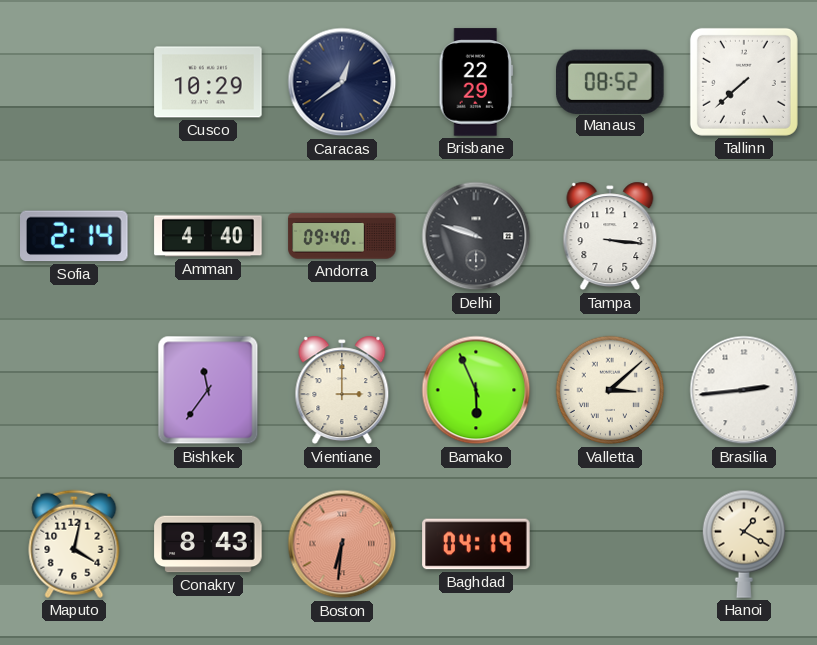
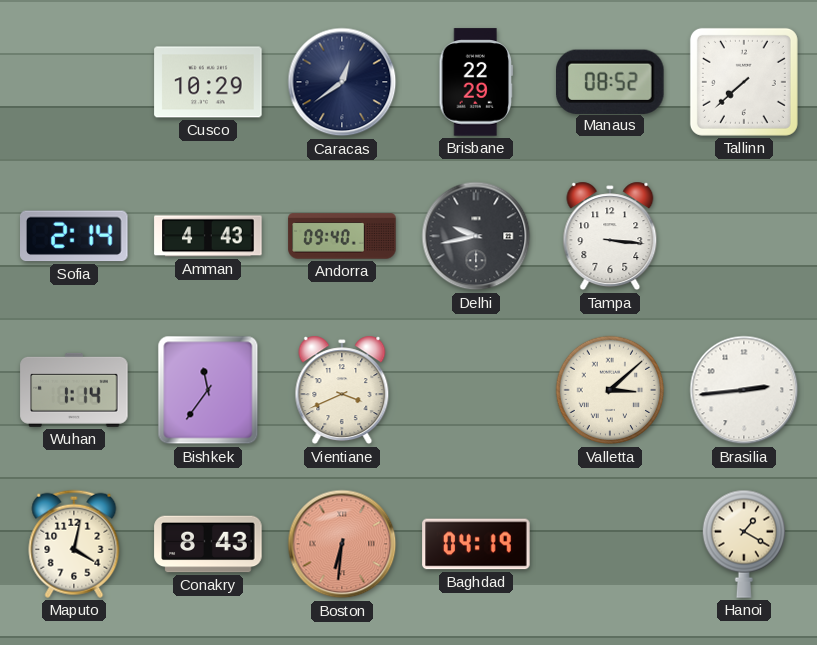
Amman: 4:40 -> 4:43
Delhi: 9:48 -> 9:43
Wuhan: none -> 1:14
Vientiane: 3:00 -> 3:41
Bamako: 5:56 -> none
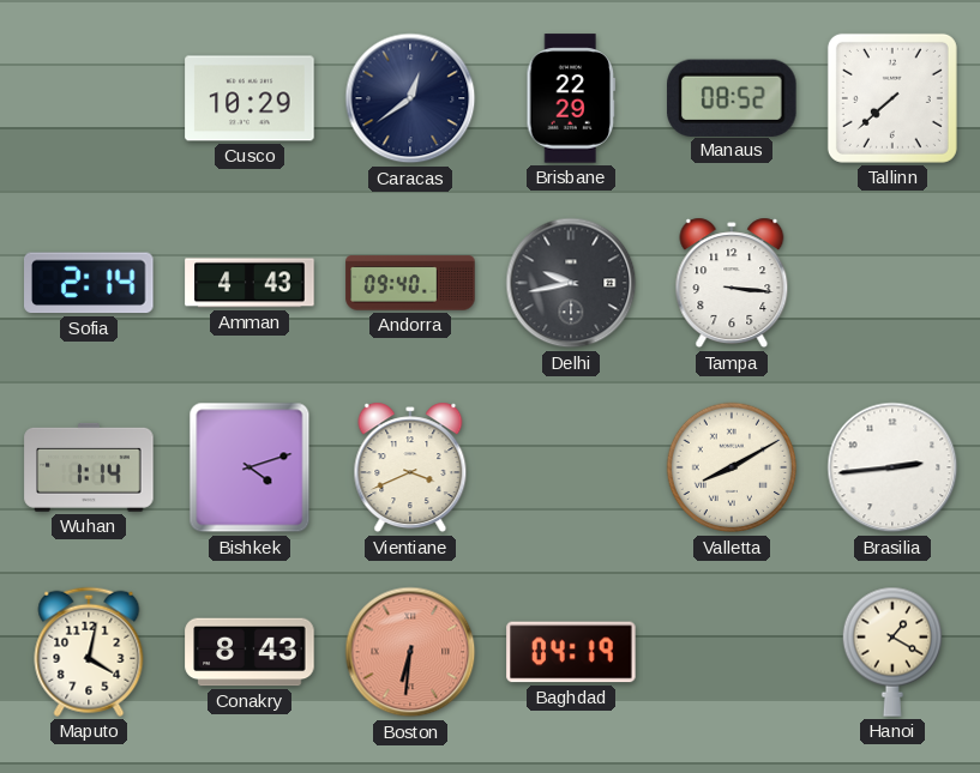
Bishkek: 11:36 -> 4:12
Valletta: 3:08 -> 8:10
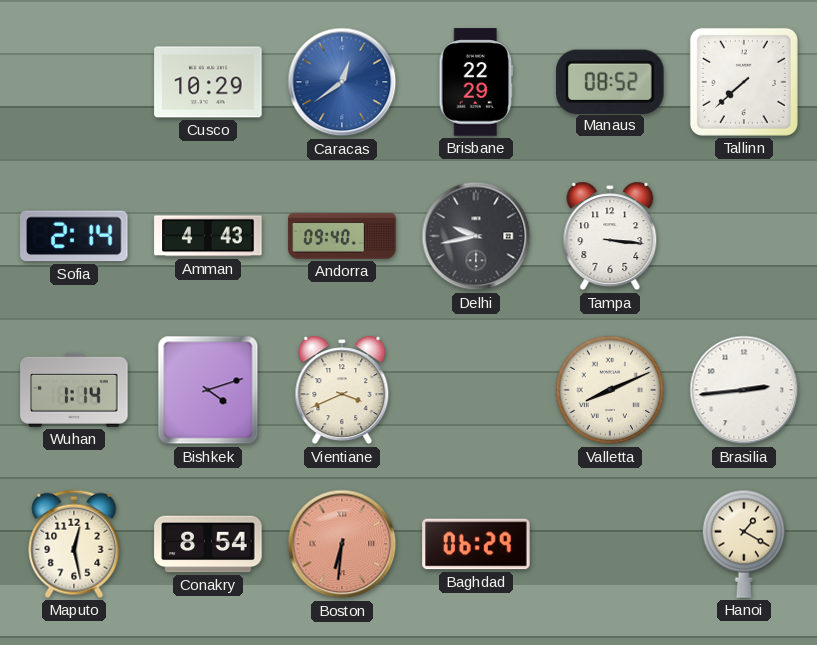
Caracas dial: navy -> blue
Valletta: 8:10 -> 8:11
Maputo: 4:02 -> 12:28
Conakry: 8:43 -> 8:54
Baghdad: 04:19 -> 06:29
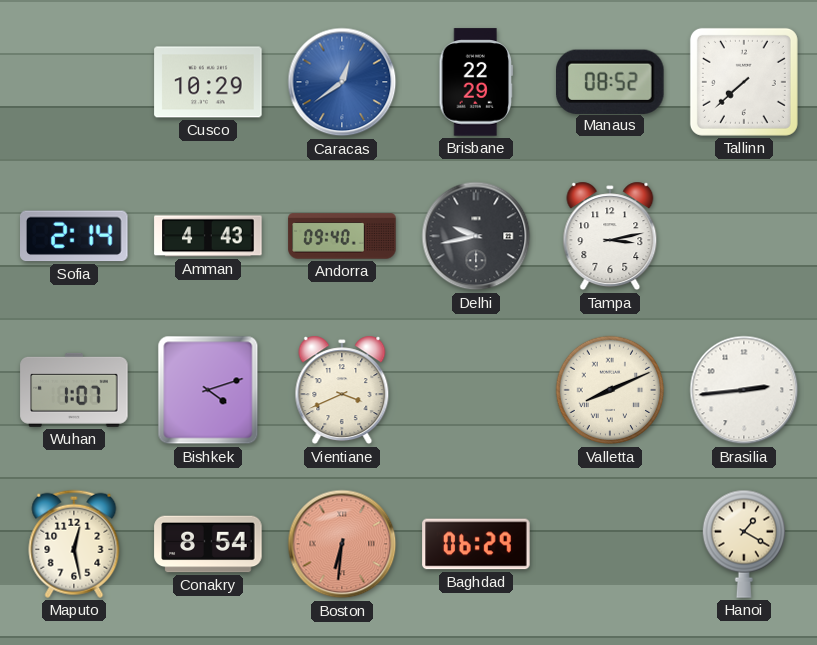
Tampa: 3:16 -> 3:13
Wuhan: 1:14 -> 1:07
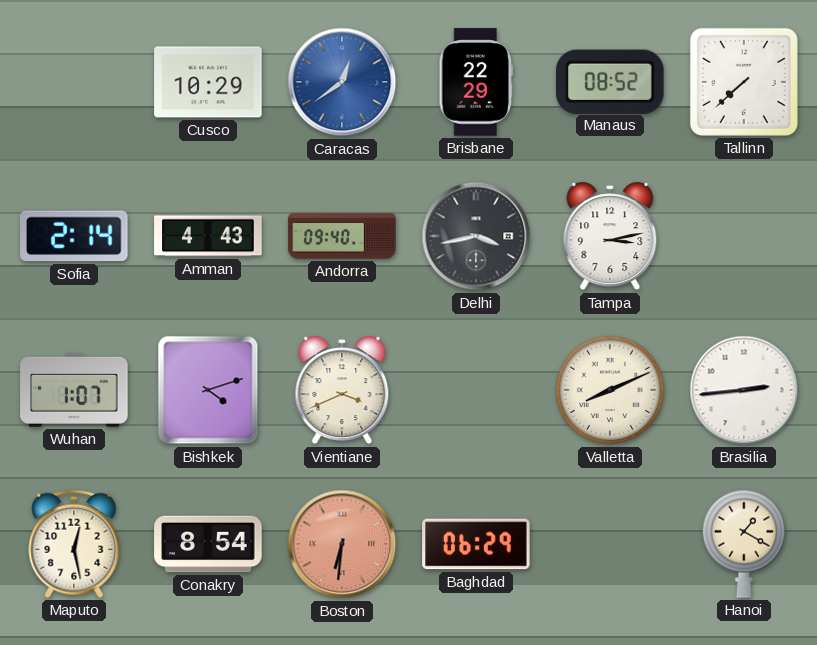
Delhi: 9:43 -> 3:43
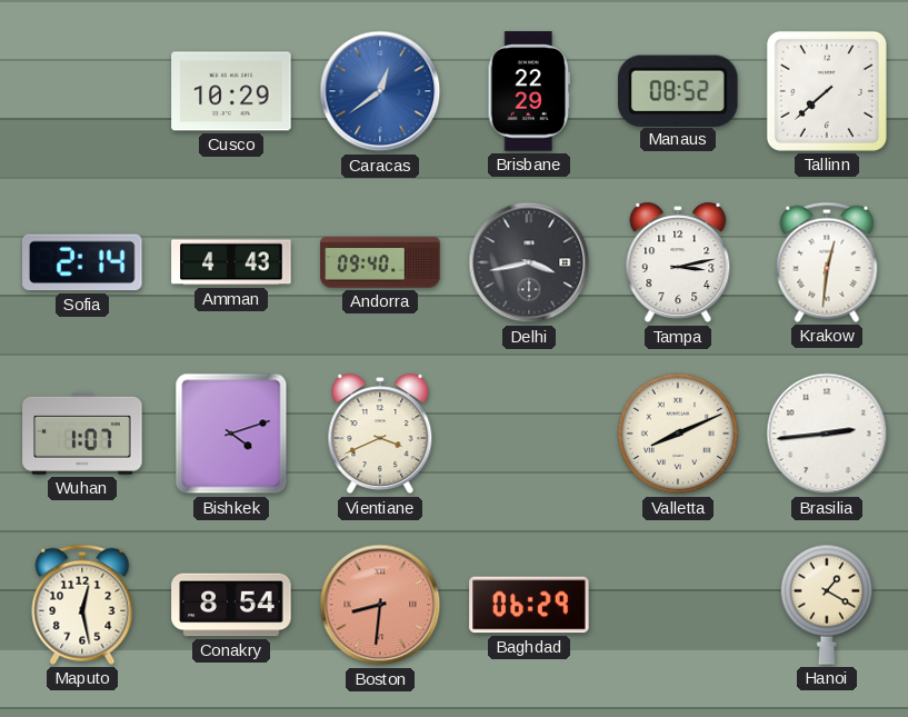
Krakow: none -> 12:31
Boston: 6:31 -> 8:31
